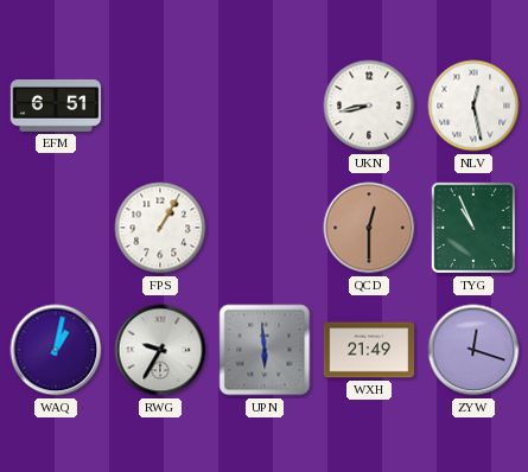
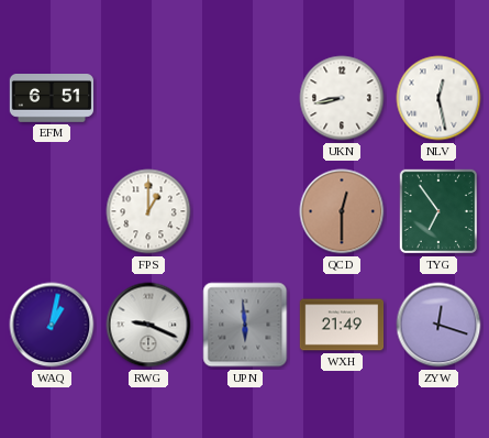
FPS: 1:05 -> 1:00
TYG: 10:56 -> 6:54
RWG: 9:35 -> 9:19
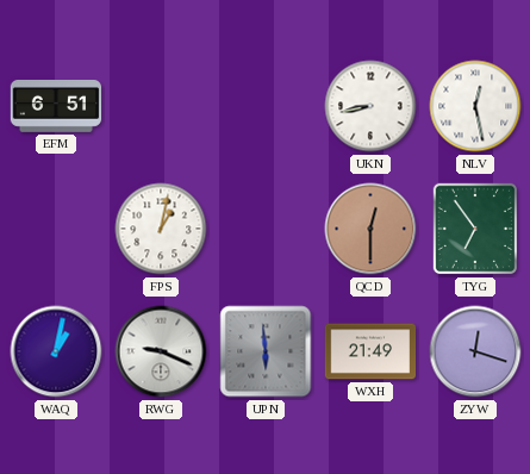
FPS: 1:00 -> 1:02
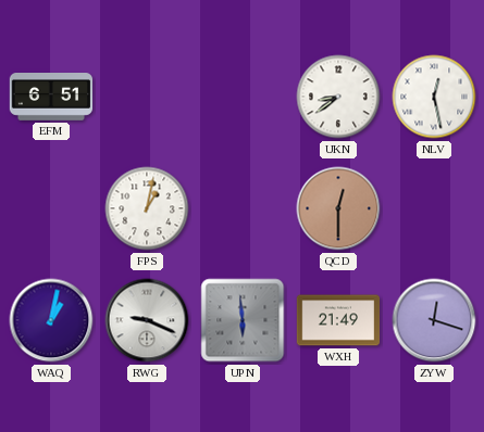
UKN: 8:43 -> 8:39
TYG: 6:54 -> none
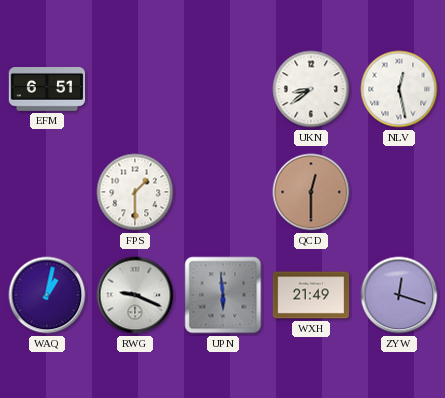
FPS: 1:02 -> 1:30
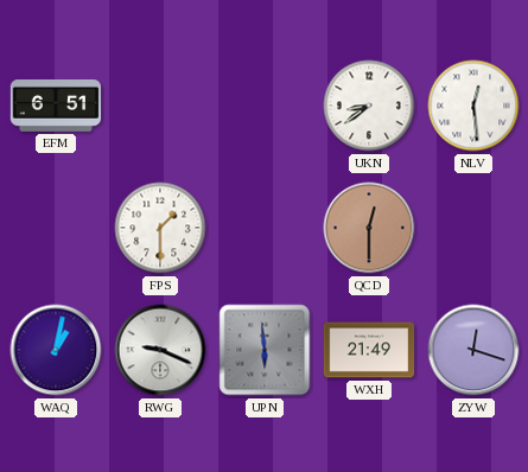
NLV: 12:28 -> 12:29
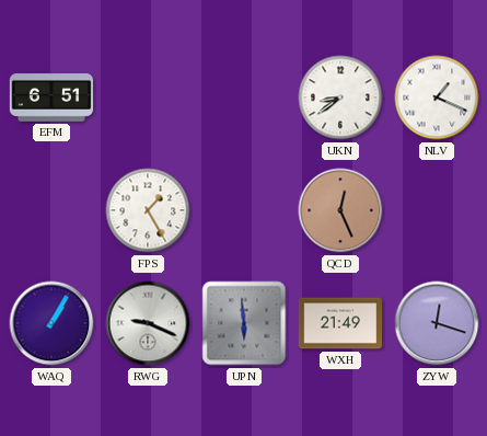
NLV: 12:29 -> 1:19
FPS: 1:30 -> 1:25
QCD: 12:30 -> 12:26
WAQ: 1:02 -> 1:05
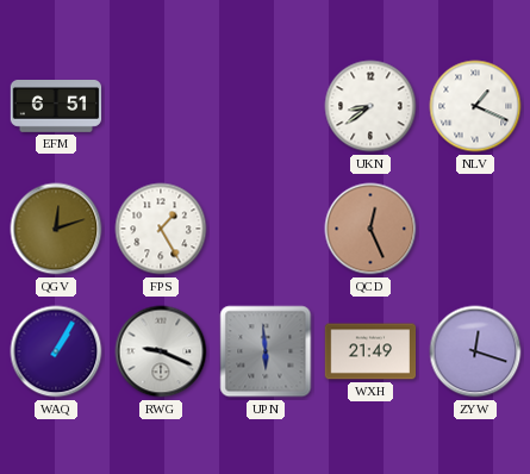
QGV: none -> 12:12
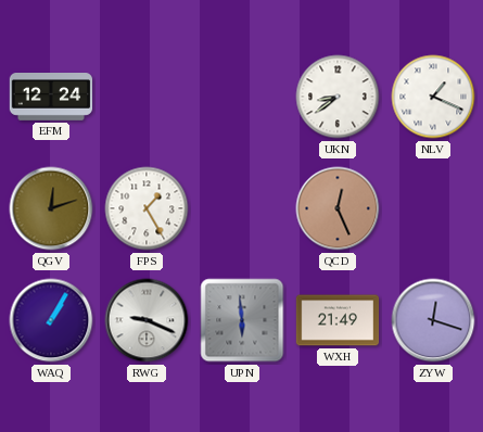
EFM: 6:51 -> 12:24
